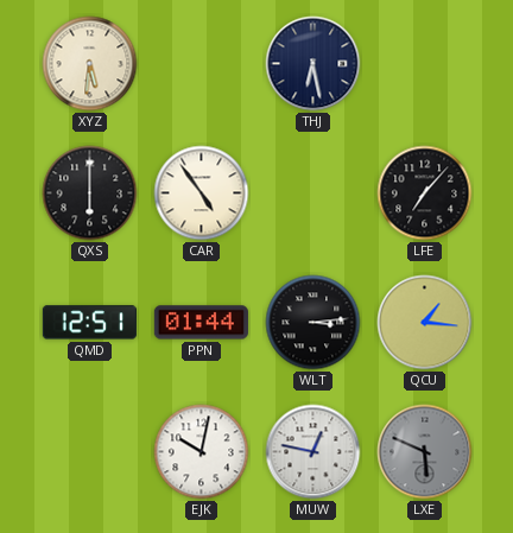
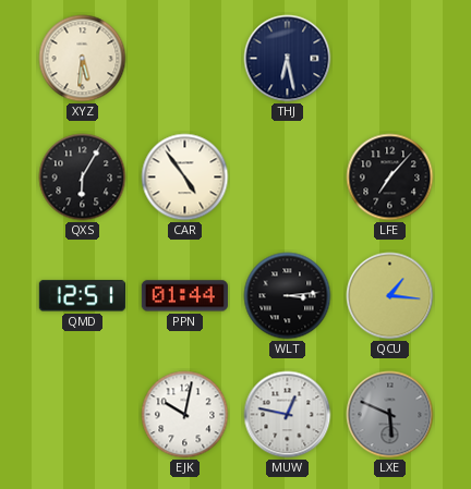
QXS: 6:00 -> 6:05
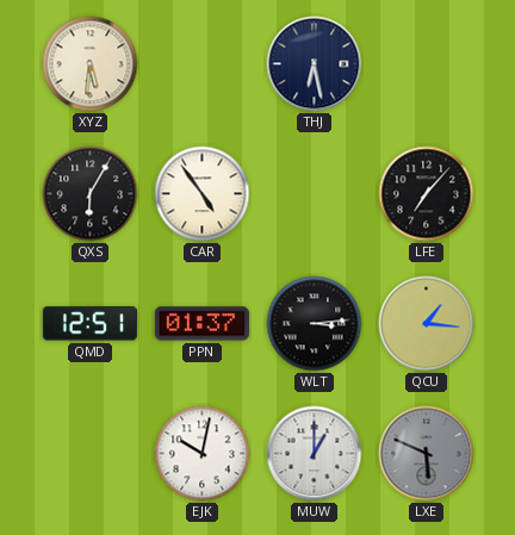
PPN: 01:44 -> 01:37
MUW: 12:47 -> 1:00
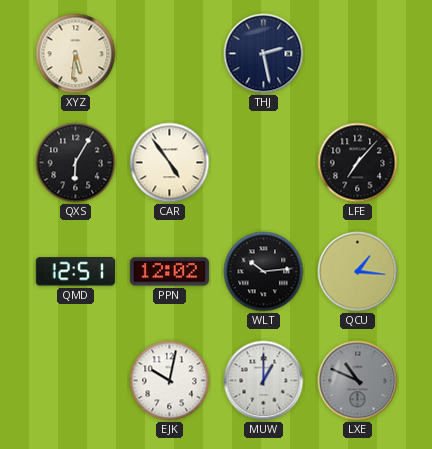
THJ: 6:28 -> 2:28
PPN: 01:37 -> 12:02
WLT: 3:14 -> 10:14
LXE: 5:49 -> 10:49
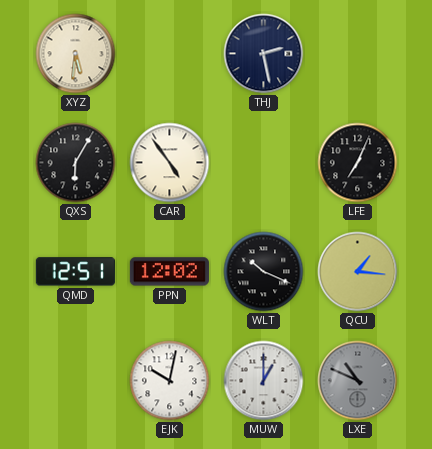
LFE: 7:07 -> 7:04
WLT: 10:14 -> 10:19
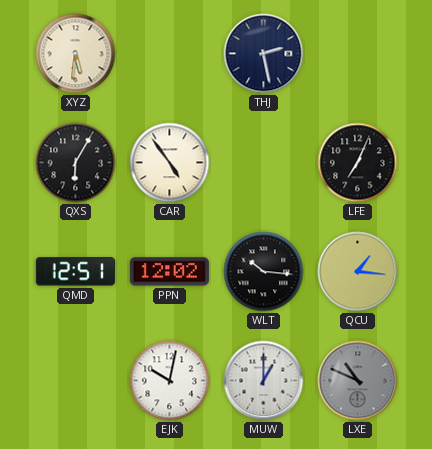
WLT: 10:19 -> 10:16
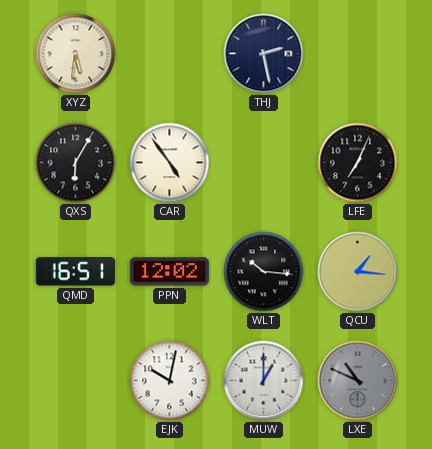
QMD: 12:51 -> 16:51
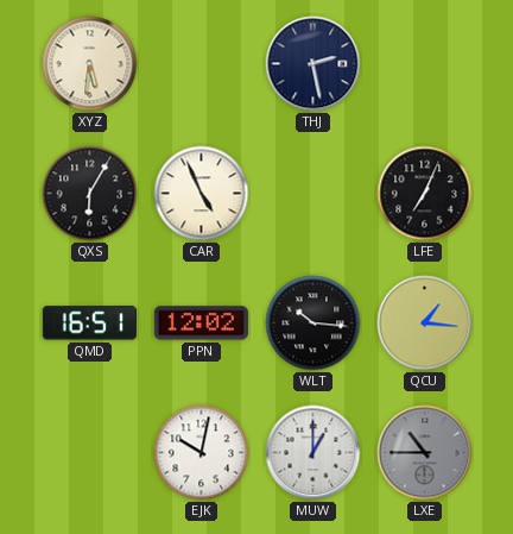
CAR: 4:54 -> 4:56
LXE: 10:49 -> 10:45
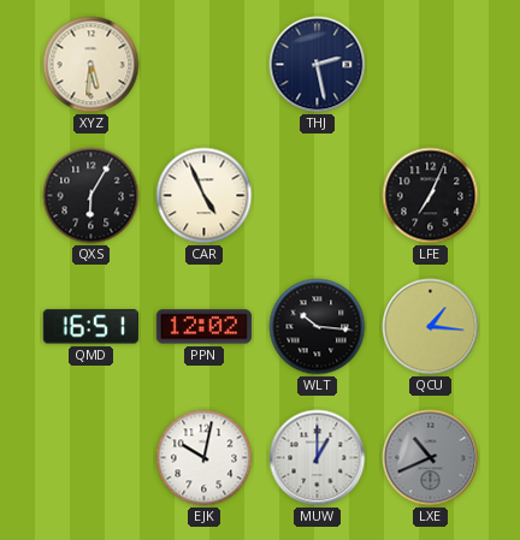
LXE: 10:45 -> 10:41
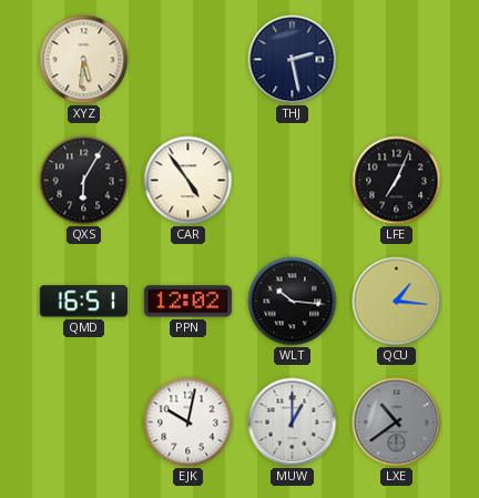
CAR: 4:56 -> 4:54
LXE: 10:41 -> 10:39
